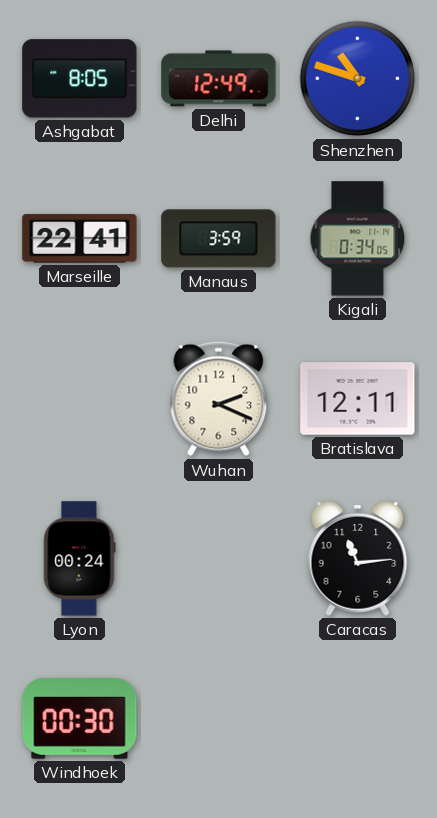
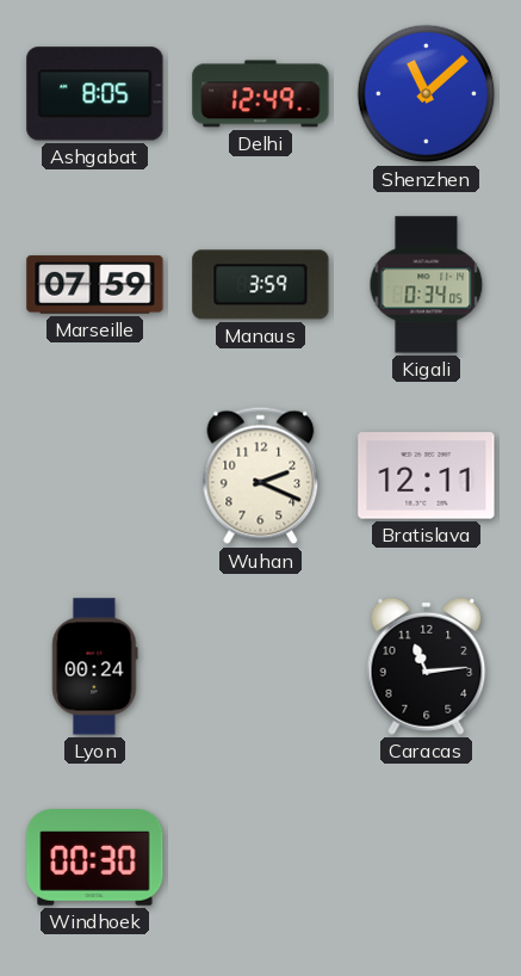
Shenzhen: 10:48 -> 11:08
Marseille: 22:41 -> 07:59
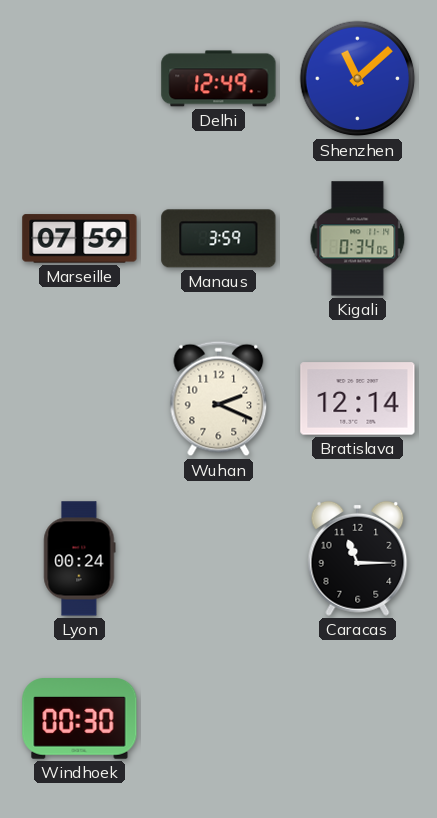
Ashgabat: 8:05 -> none
Bratislava: 12:11 -> 12:14
Caracas: 11:14 -> 11:15
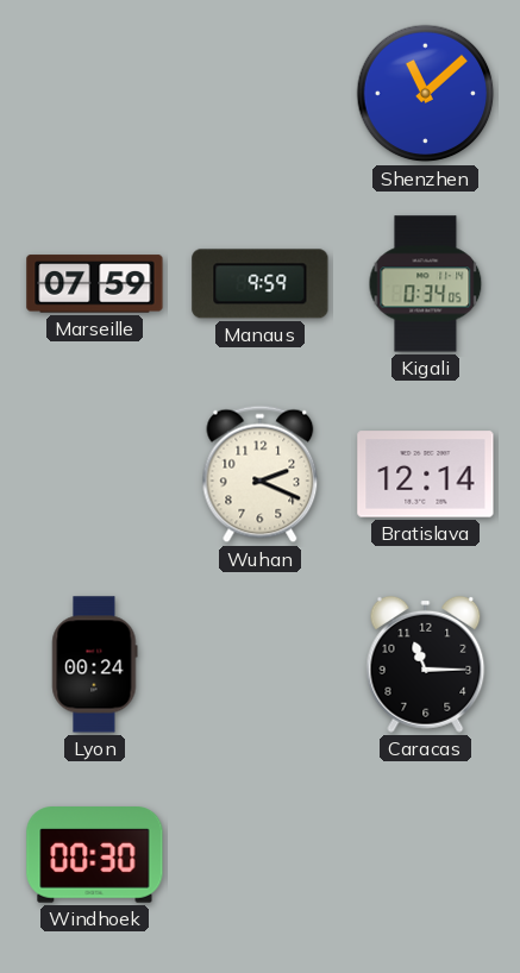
Delhi: 12:49 -> none
Manaus: 3:59 -> 9:59
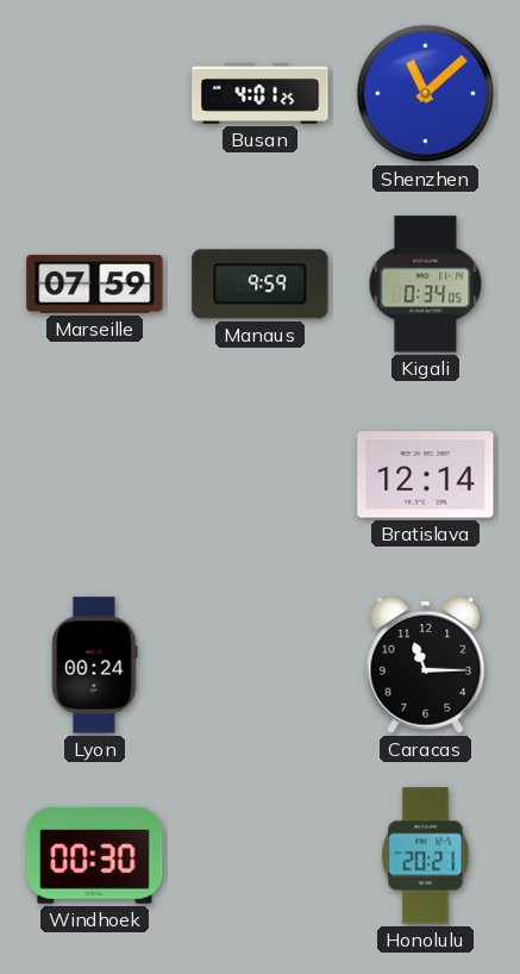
Busan: none -> 4:01
Wuhan: 2:19 -> none
Honolulu: none -> 20:21
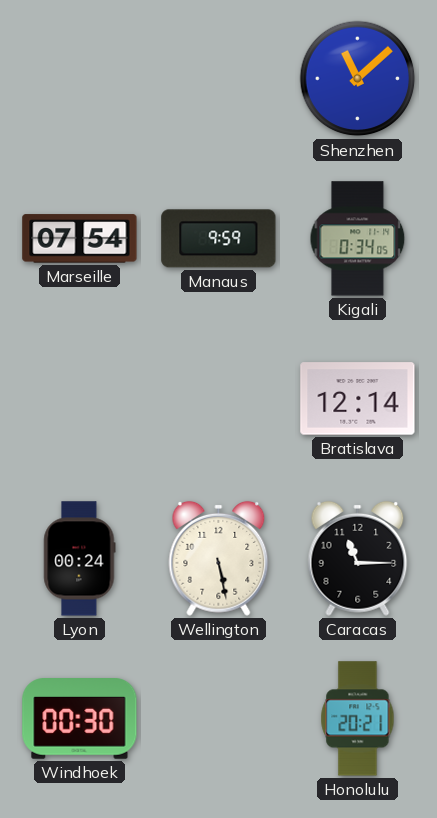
Busan: 4:01 -> none
Marseille: 07:59 -> 07:54
Wellington: none -> 5:28
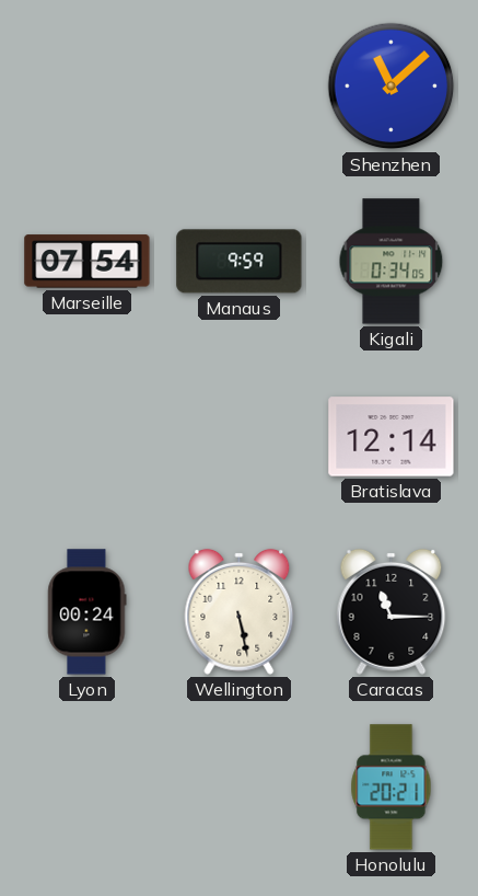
Windhoek: 00:30 -> none
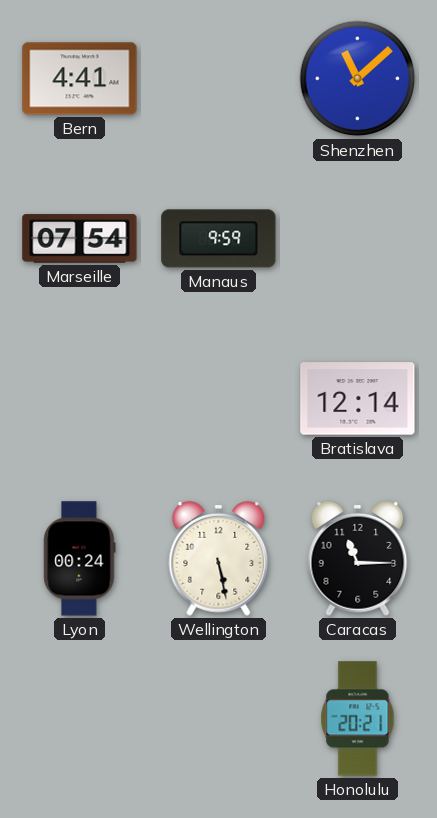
Bern: none -> 4:41
Kigali: 0:34 -> none
